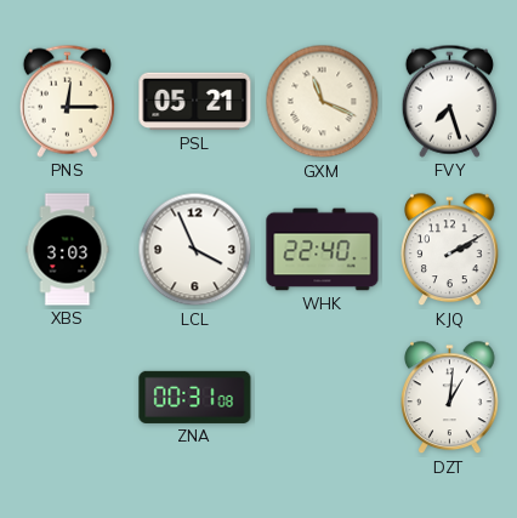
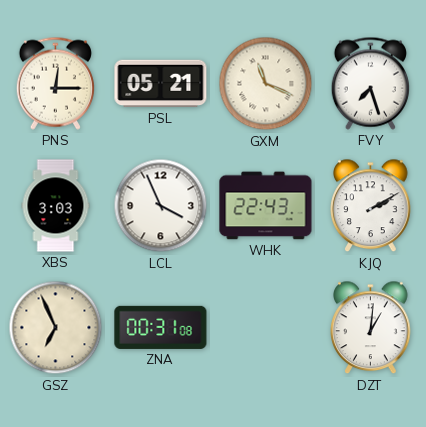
WHK: 22:40 -> 22:43
GSZ: none -> 6:56
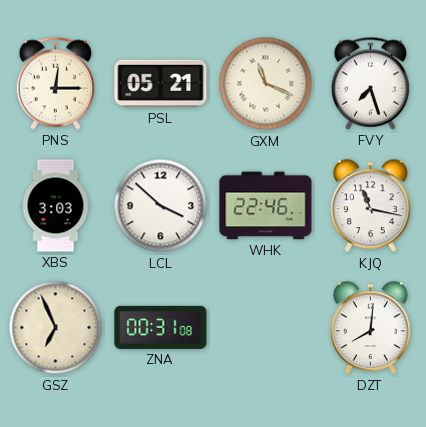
LCL: 3:56 -> 3:52
WHK: 22:43 -> 22:46
KJQ: 2:10 -> 11:17
DZT: 1:01 -> 8:01
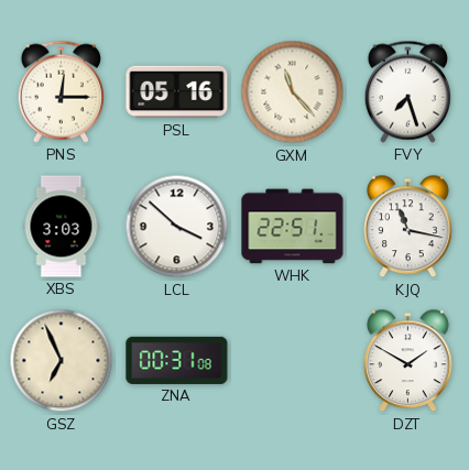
PSL: 05:21 -> 05:16
GXM: 11:19 -> 11:23
WHK: 22:46 -> 22:51
DZT: 8:01 -> 1:50
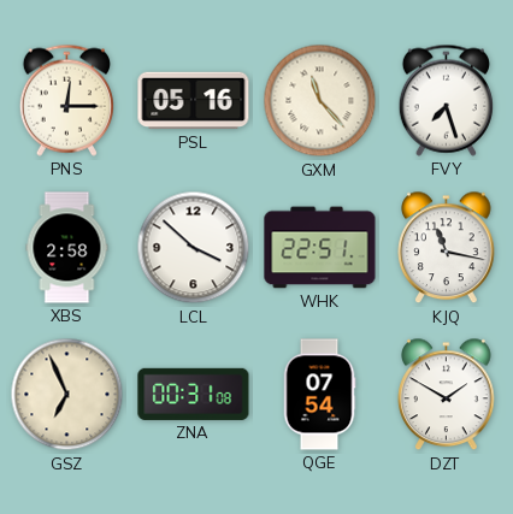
XBS: 3:03 -> 2:58
QGE: none -> 07:54
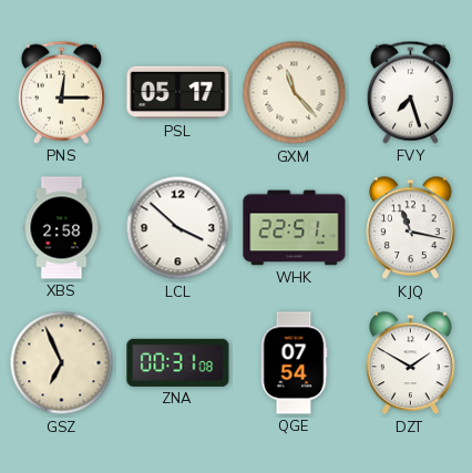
PSL: 05:16 -> 05:17
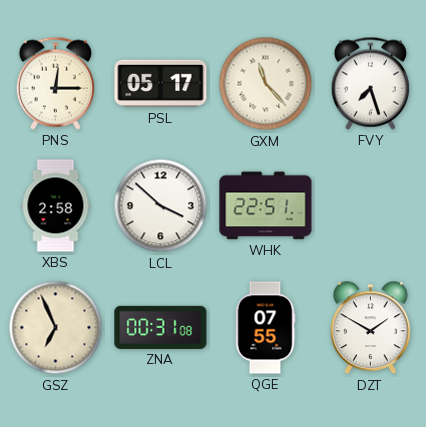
KJQ: 11:17 -> none
QGE: 07:54 -> 07:55
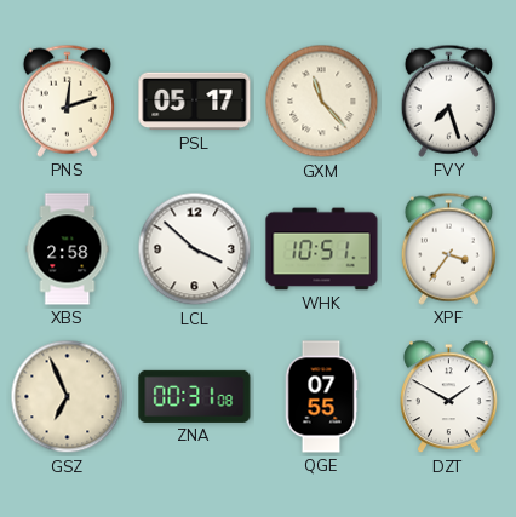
PNS: 12:15 -> 12:12
WHK: 22:51 -> 10:51
XPF: none -> 3:36
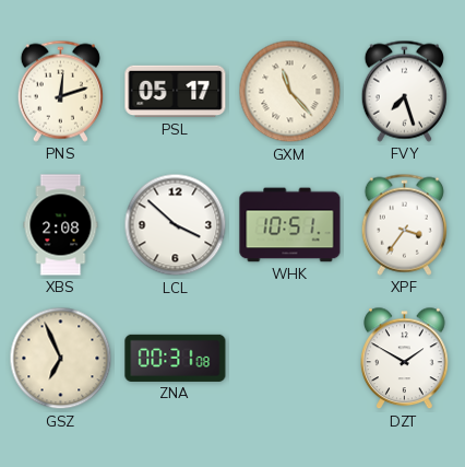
XBS: 2:58 -> 2:08
QGE: 07:55 -> none
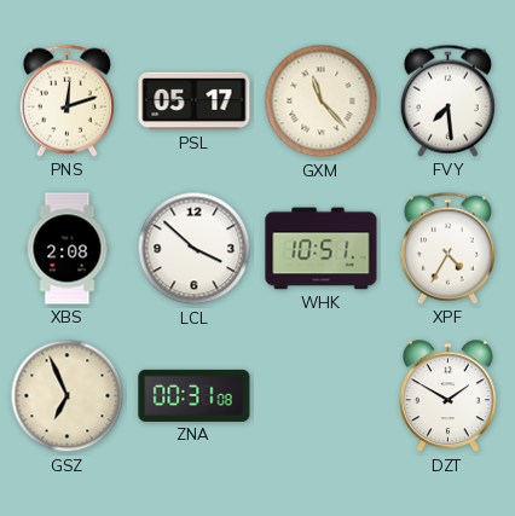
FVY: 7:27 -> 7:29
XPF: 3:36 -> 4:35
